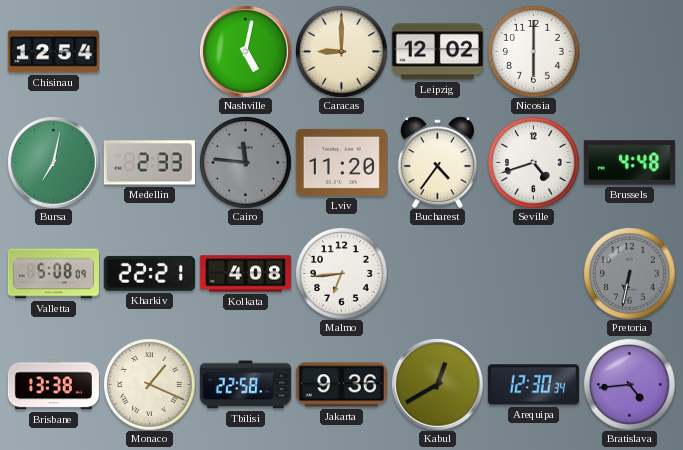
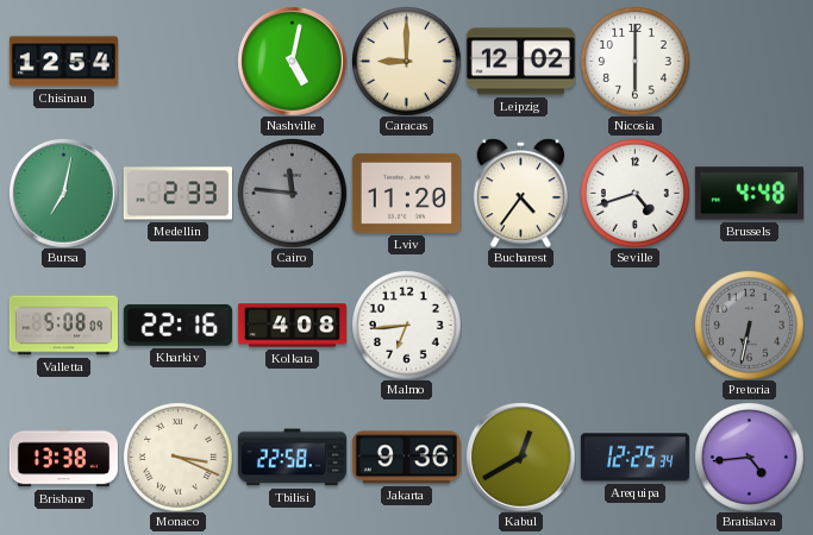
Kharkiv: 22:21 -> 22:16
Monaco: 1:19 -> 3:19
Arequipa: 12:30 -> 12:25
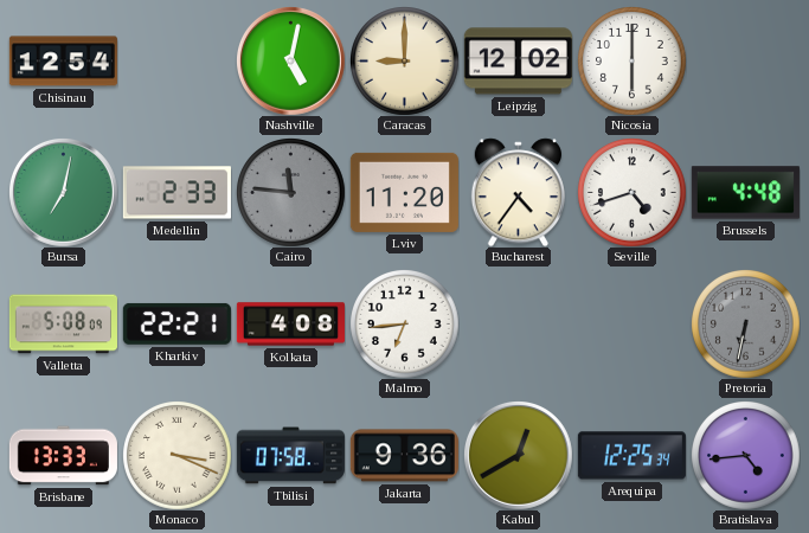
Kharkiv: 22:16 -> 22:21
Brisbane: 13:38 -> 13:33
Tbilisi: 22:58 -> 07:58
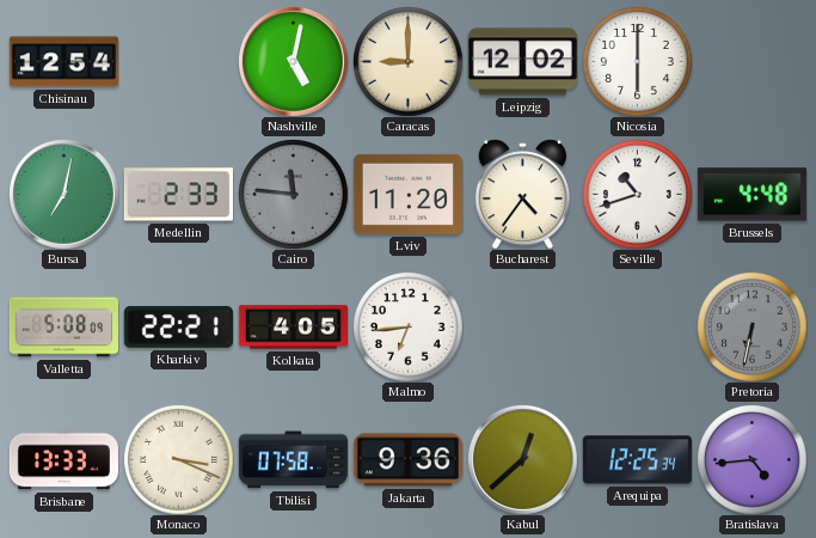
Seville: 4:42 -> 10:42
Kolkata: 4:08 -> 4:05
Kabul: 12:40 -> 12:38
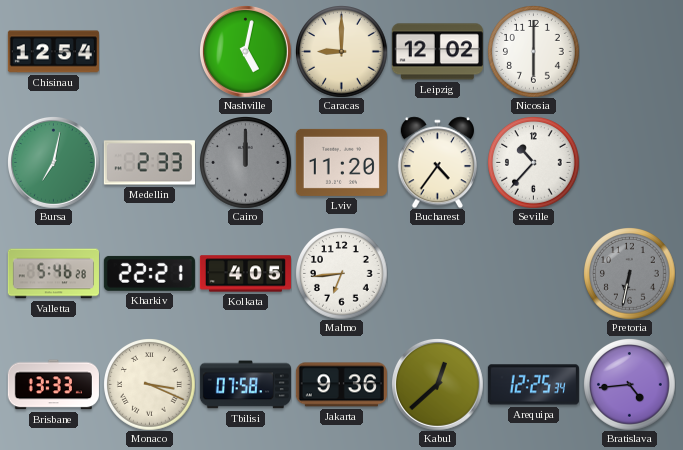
Cairo: 11:46 -> 12:00
Seville: 10:42 -> 10:37
Brussels: 4:48 -> none
Valletta: 5:08 -> 5:46
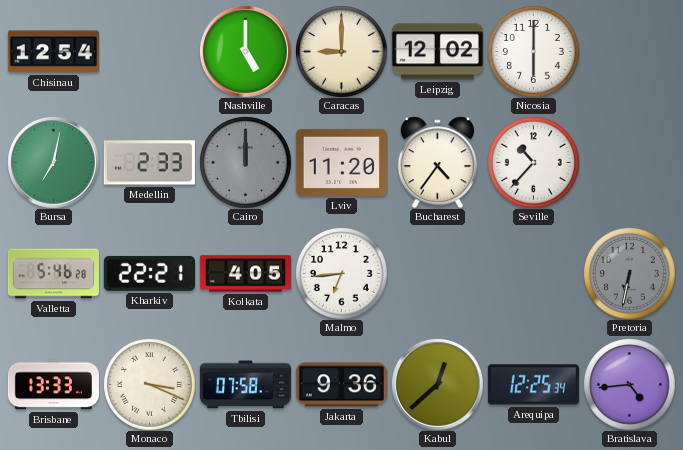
Nashville: 5:02 -> 5:00
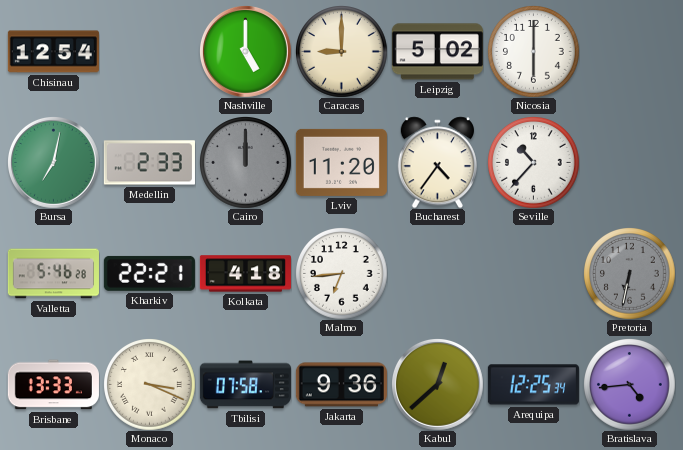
Leipzig: 12:02 -> 5:02
Kolkata: 4:05 -> 4:18
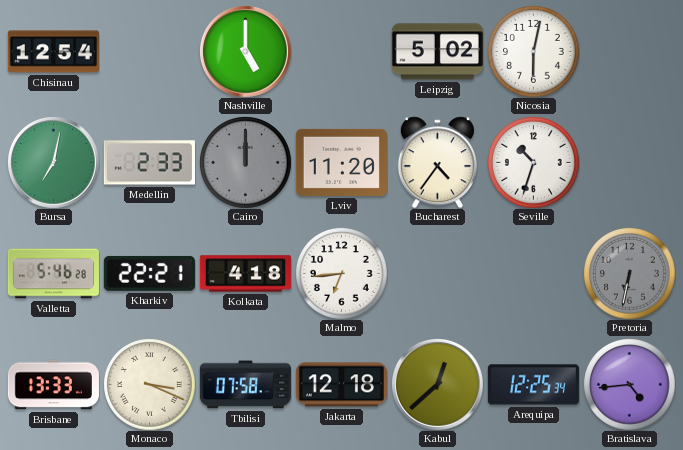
Caracas: 9:00 -> none
Nicosia: 6:00 -> 6:02
Seville: 10:37 -> 10:33
Jakarta: 9:36 -> 12:18
